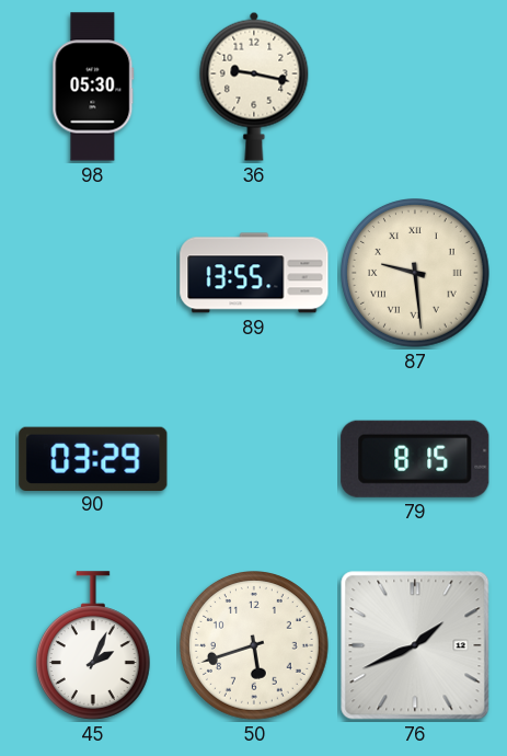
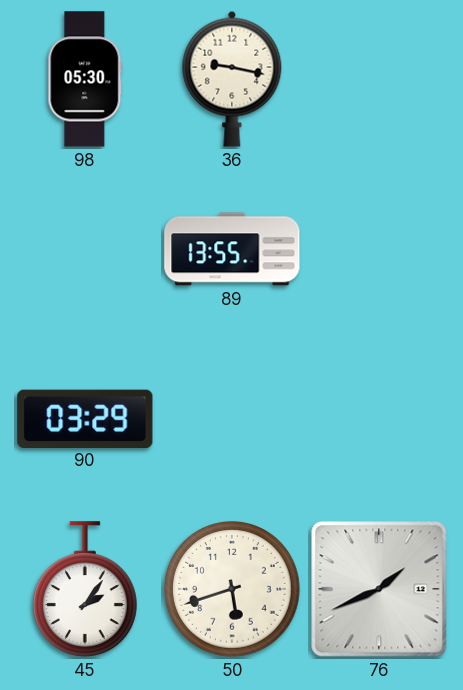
87: 9:29 -> none
79: 8:15 -> none
45: 2:04 -> 2:06
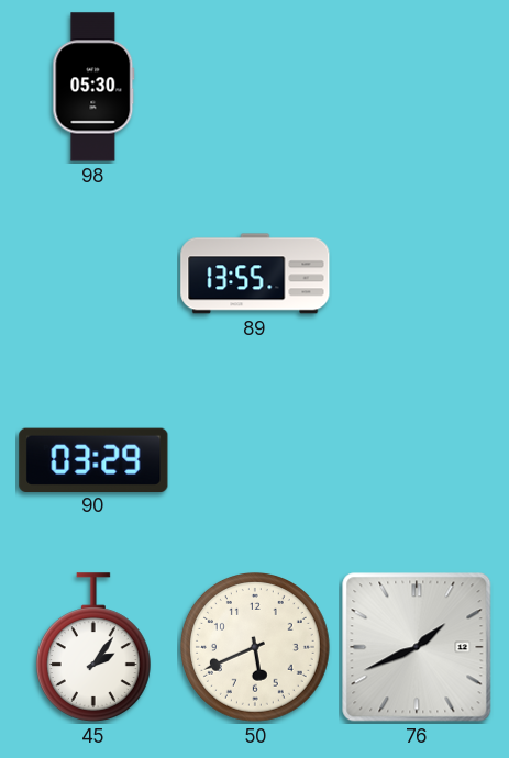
36: 9:17 -> none
50: 5:42 -> 5:41
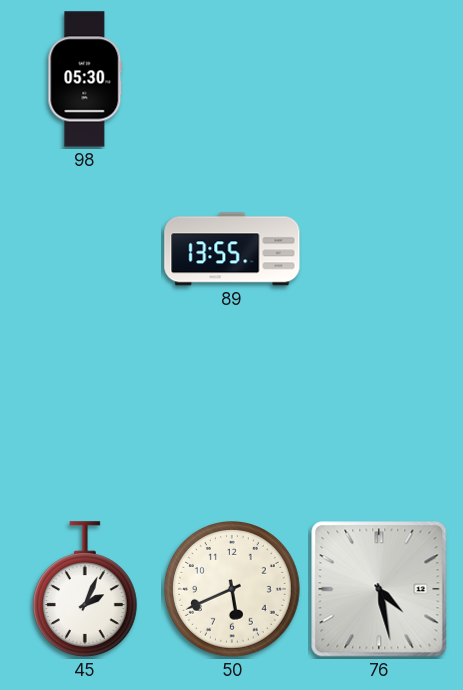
90: 03:29 -> none
45: 2:06 -> 2:04
76: 1:41 -> 4:28
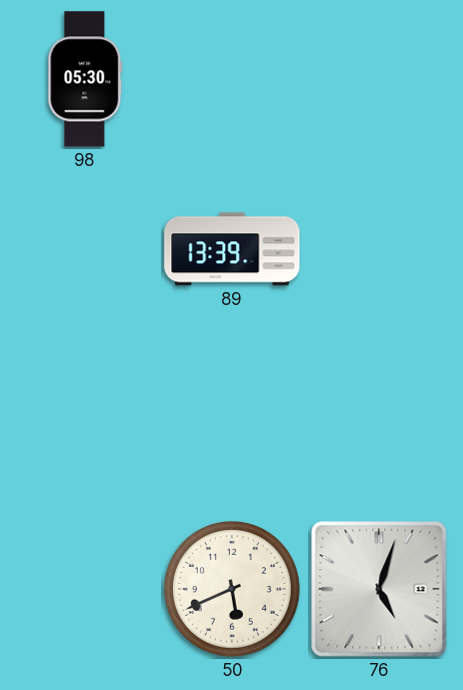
89: 13:55 -> 13:39
45: 2:04 -> none
76: 4:28 -> 5:03
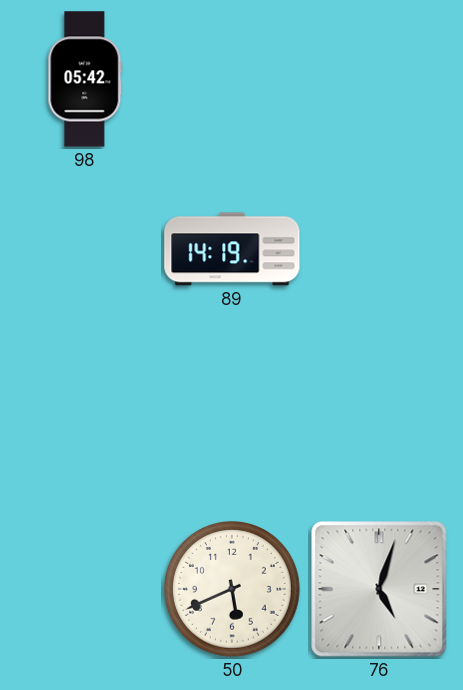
98: 05:30 -> 05:42
89: 13:39 -> 14:19
